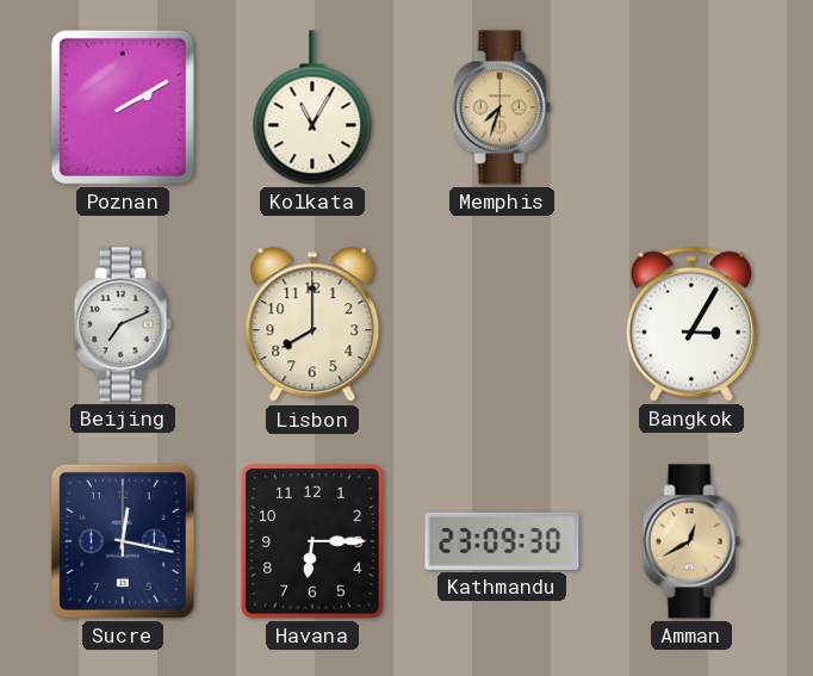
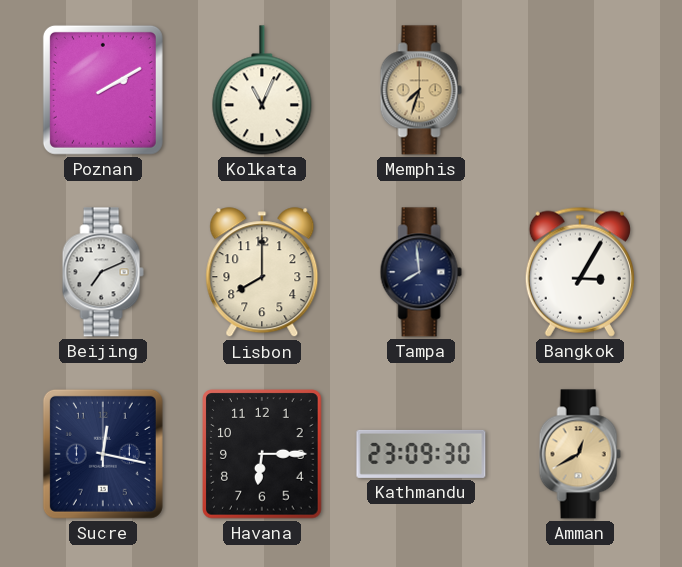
Kolkata: 11:05 -> 11:04
Tampa: none -> 7:59
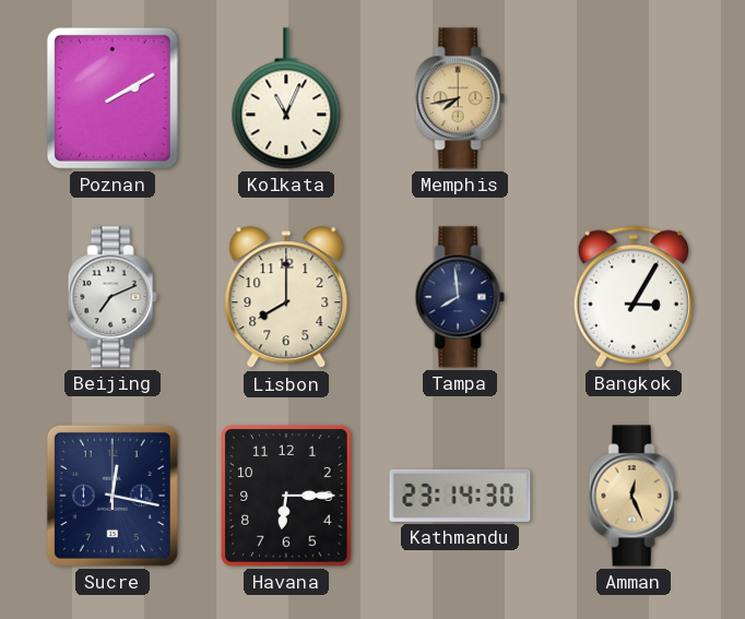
Memphis: 7:33 -> 7:43
Kathmandu: 23:09 -> 23:14
Amman: 12:40 -> 12:26
